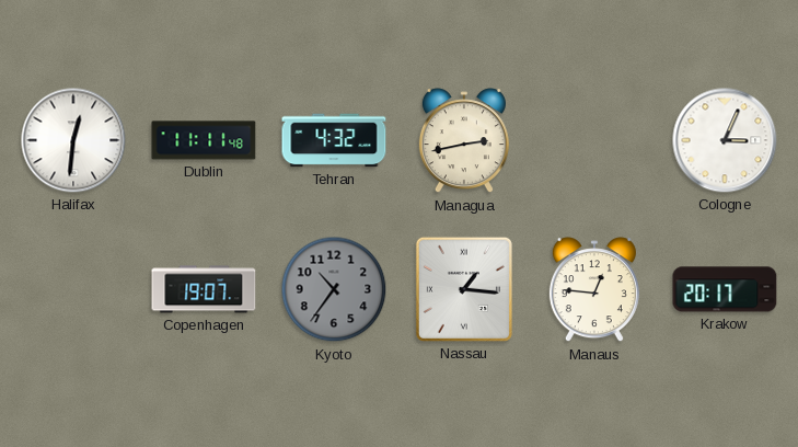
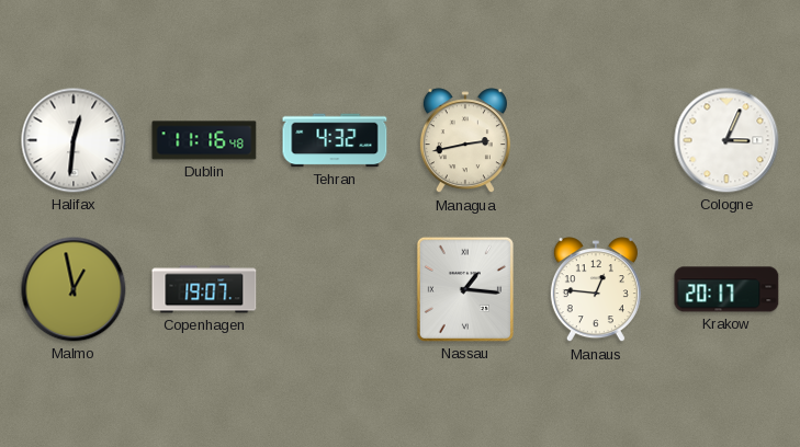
Dublin: 11:11 -> 11:16
Malmo: none -> 12:58
Kyoto: 10:36 -> none
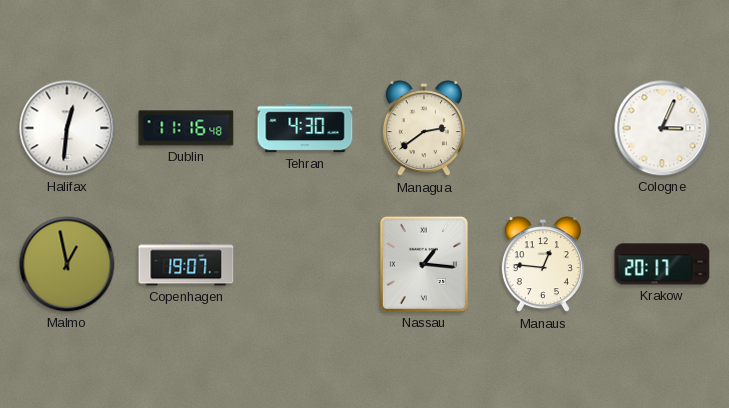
Tehran: 4:32 -> 4:30
Managua: 2:43 -> 2:39
